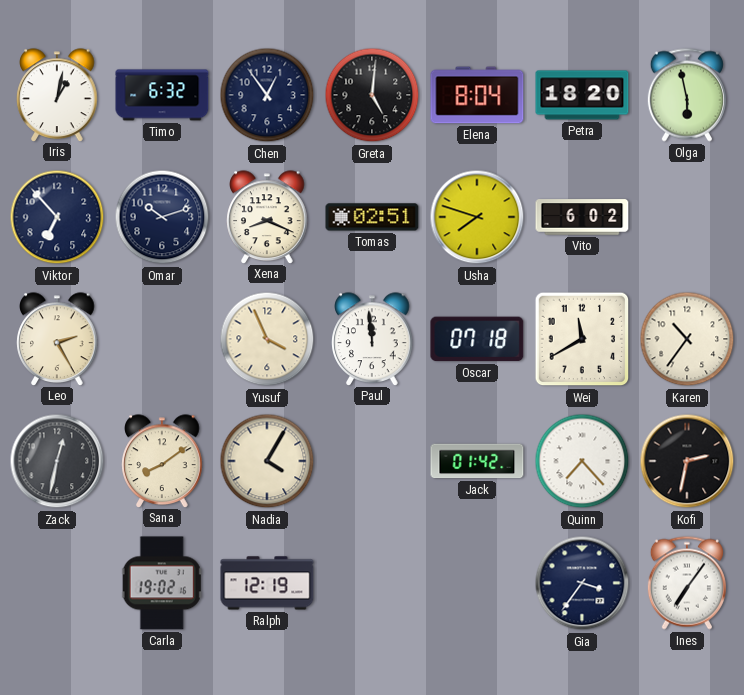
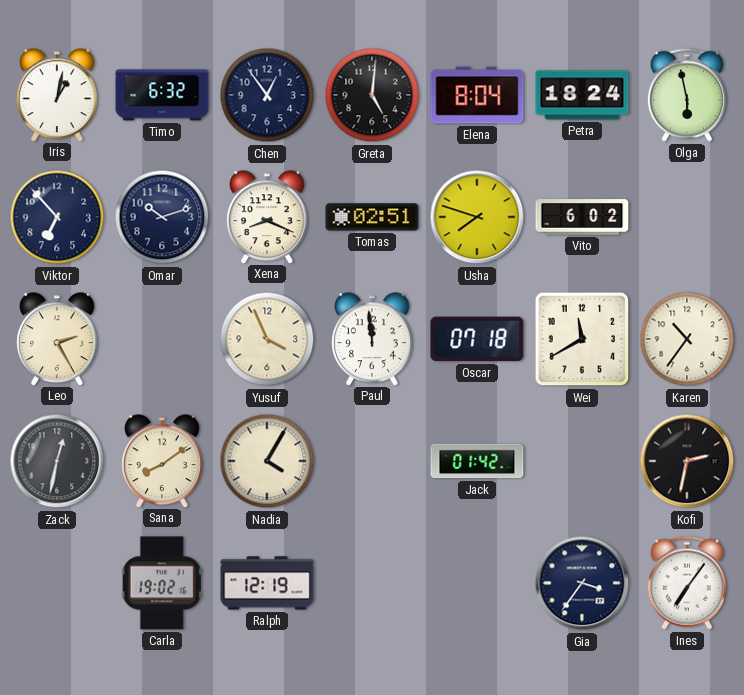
Petra: 18:20 -> 18:24
Quinn: 7:23 -> none
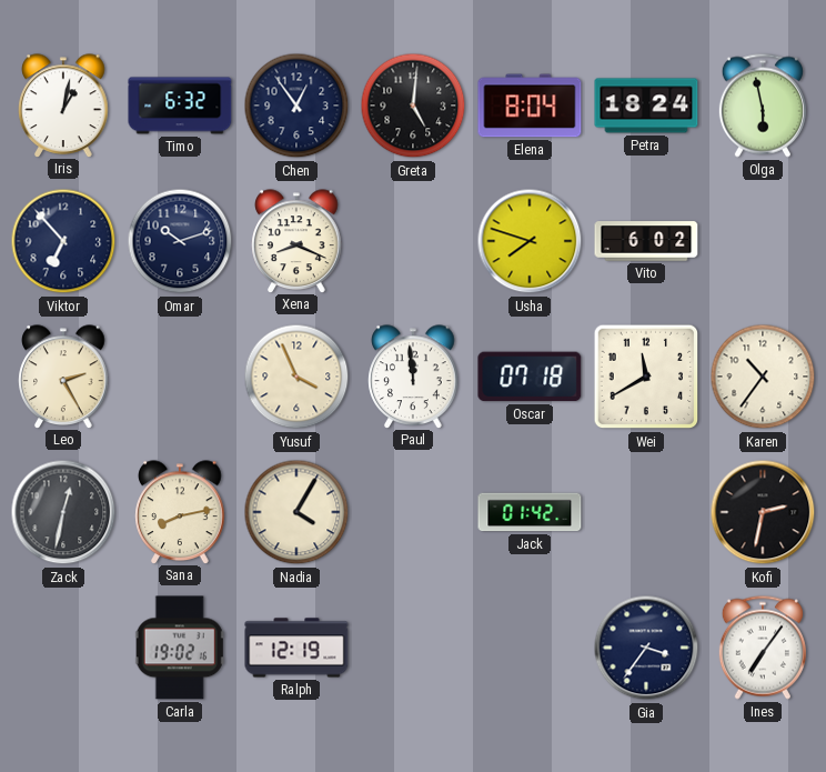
Tomas: 02:51 -> none
Sana: 8:09 -> 8:13
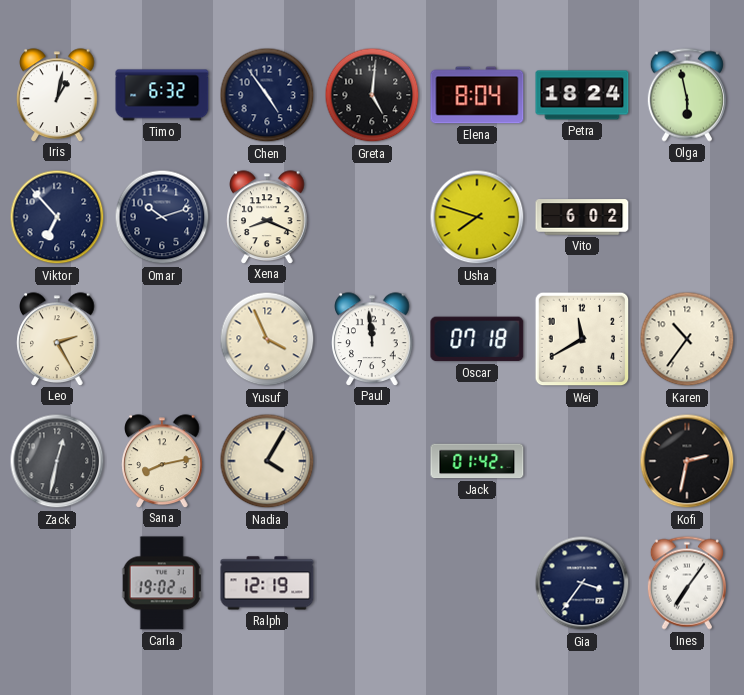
Chen: 12:54 -> 4:54
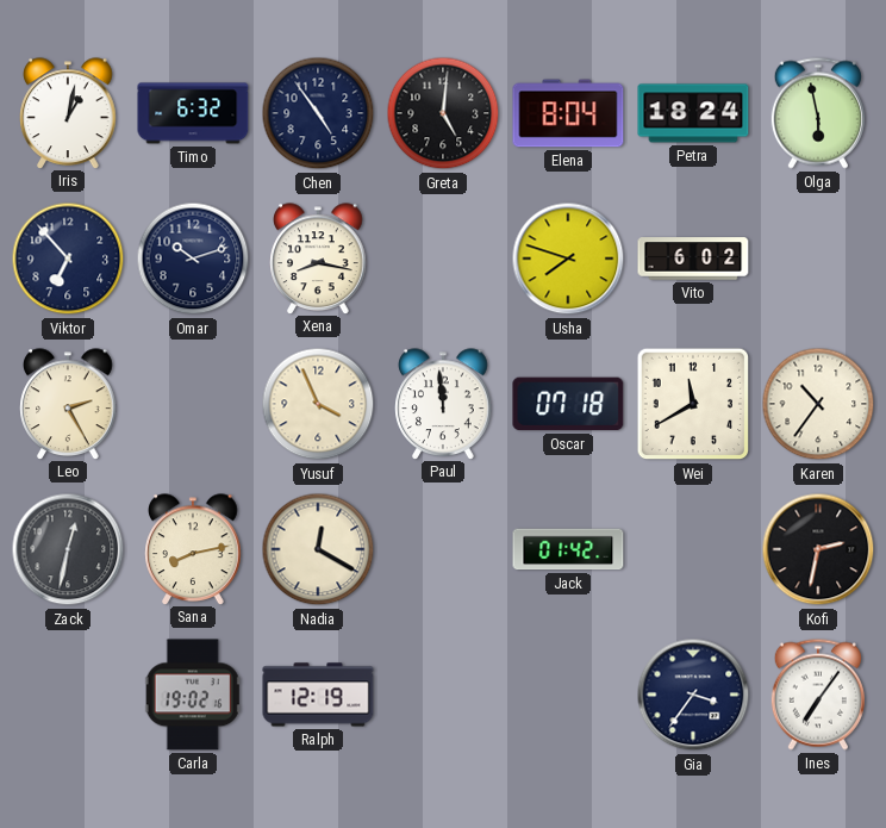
Xena: 8:19 -> 8:17
Nadia: 4:05 -> 12:20
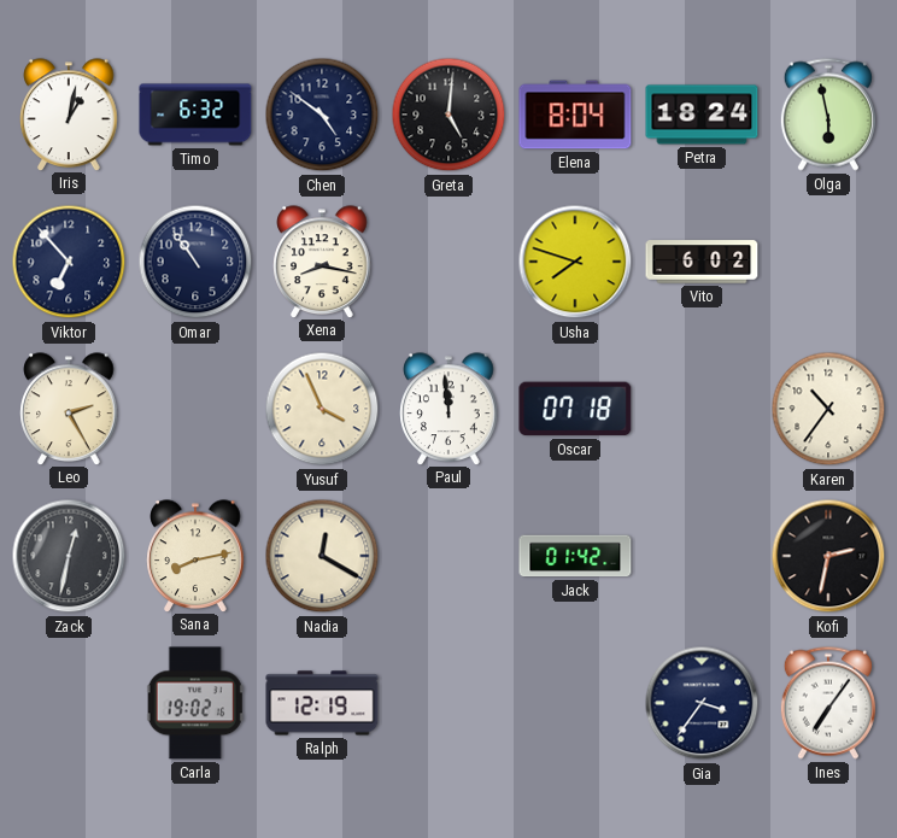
Chen: 4:54 -> 4:51
Omar: 10:12 -> 10:54
Wei: 11:40 -> none
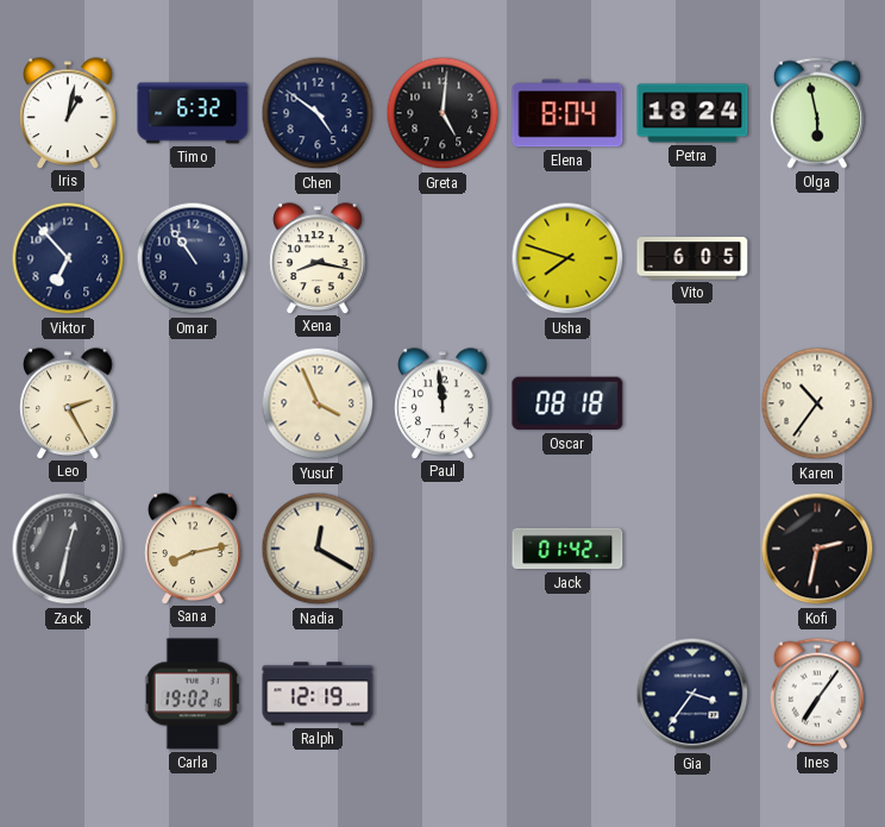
Vito: 6:02 -> 6:05
Oscar: 07:18 -> 08:18
